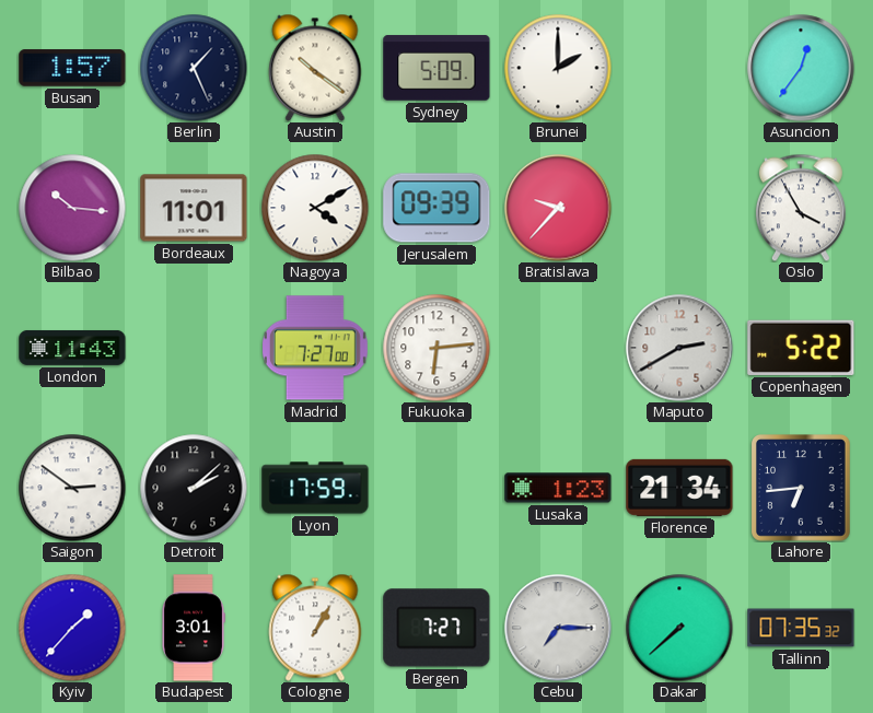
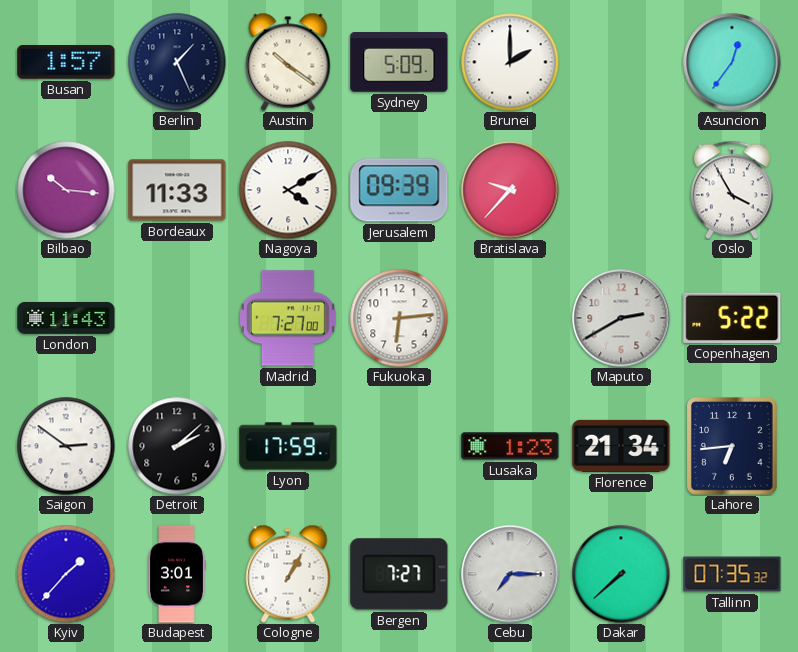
Bordeaux: 11:01 -> 11:33
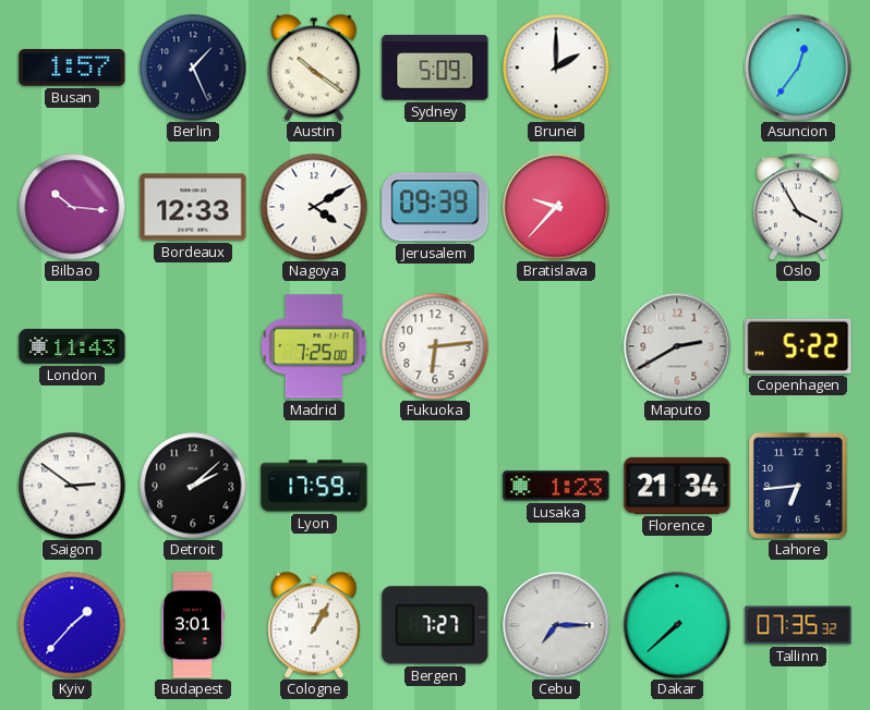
Bordeaux: 11:33 -> 12:33
Madrid: 7:27 -> 7:25
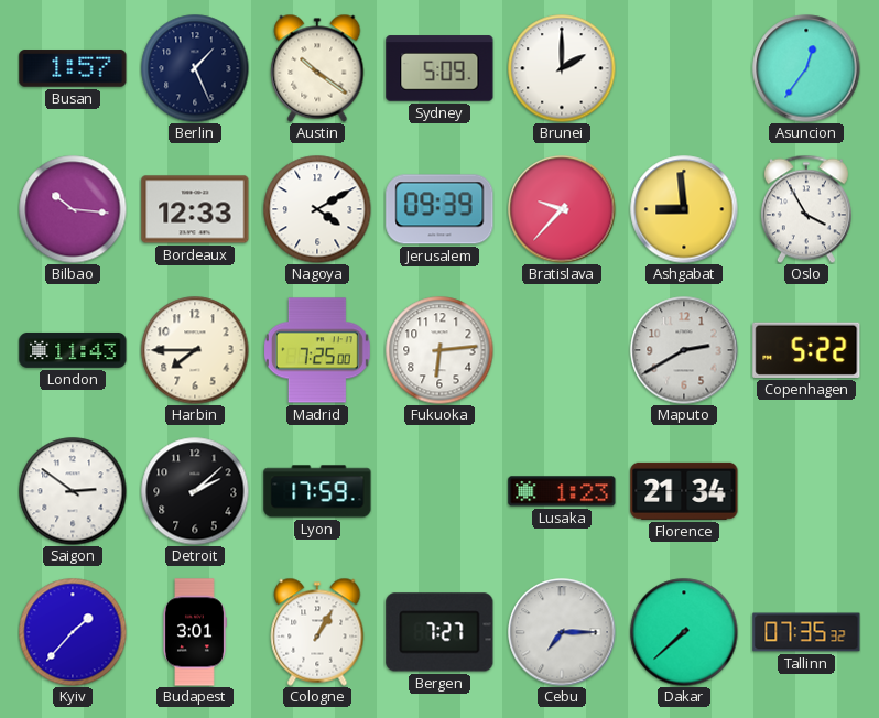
Ashgabat: none -> 8:59
Harbin: none -> 7:45
Lahore: 6:44 -> none
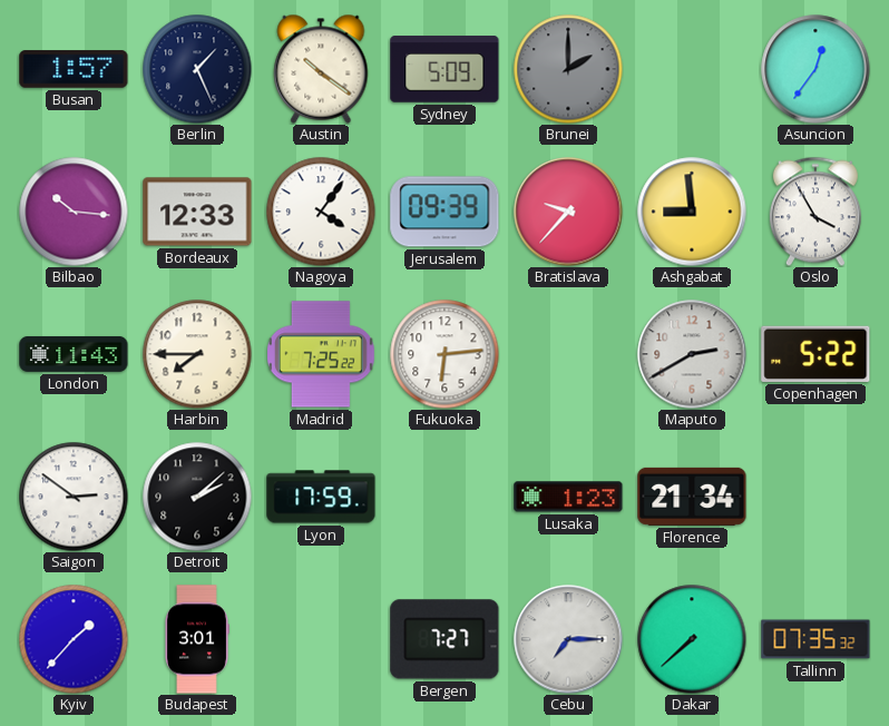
Brunei dial: white -> grey
Nagoya: 4:10 -> 4:06
Madrid: 7:25:00 -> 7:25:22
Cologne: 1:05 -> none
